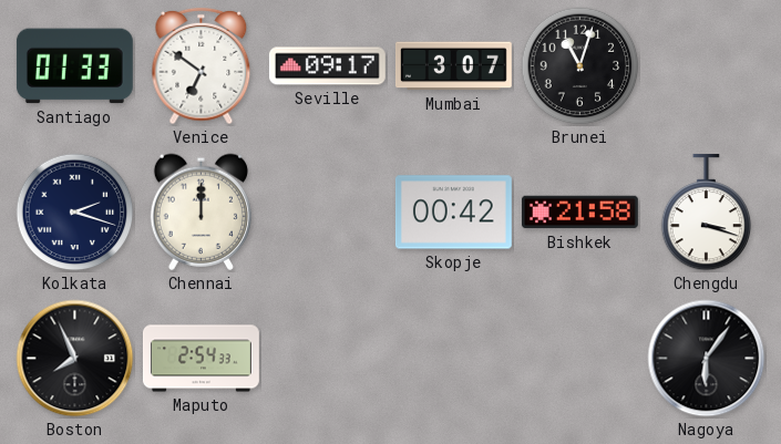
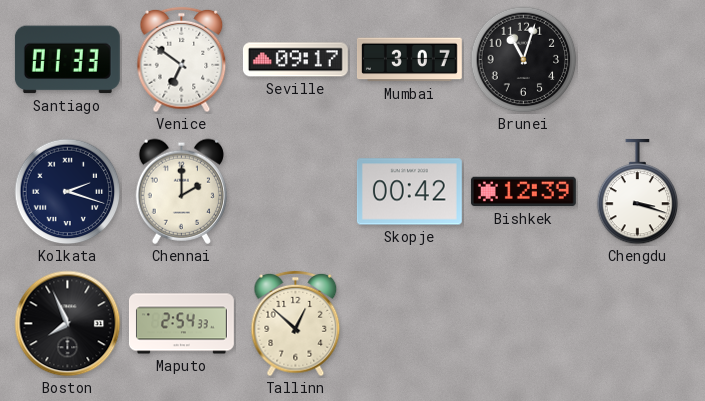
Chennai: 12:00 -> 2:00
Bishkek: 21:58 -> 12:39
Tallinn: none -> 12:52
Nagoya: 6:06 -> none
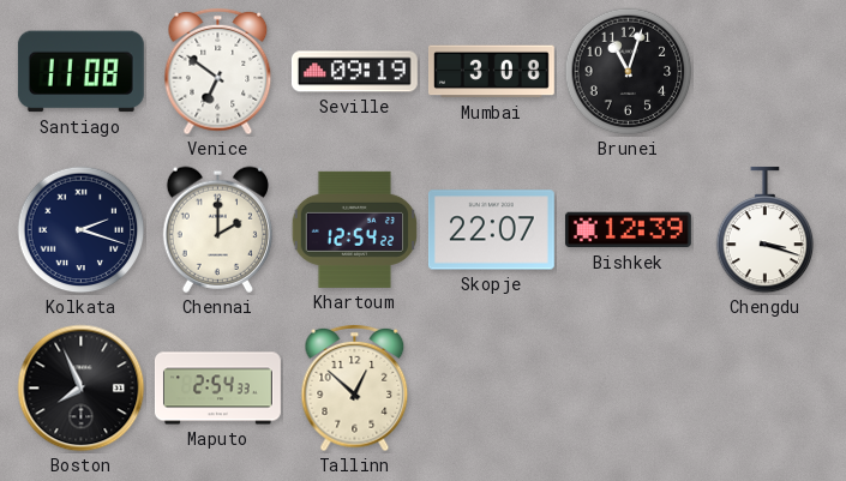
Santiago: 01:33 -> 11:08
Seville: 09:17 -> 09:19
Mumbai: 3:07 -> 3:08
Khartoum: none -> 12:54
Skopje: 00:42 -> 22:07
